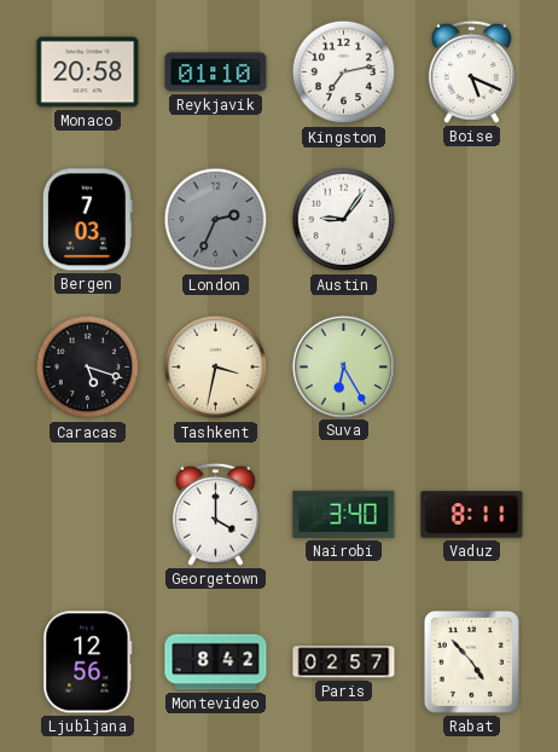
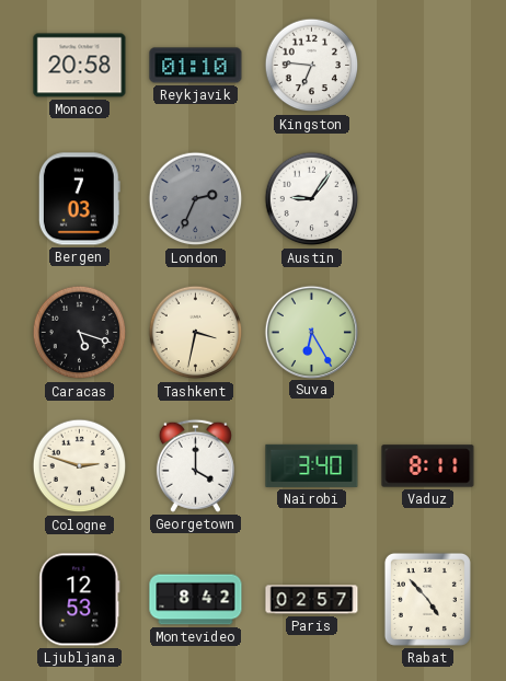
Kingston: 7:13 -> 6:46
Boise: 5:19 -> none
Cologne: none -> 2:48
Ljubljana: 12:56 -> 12:53
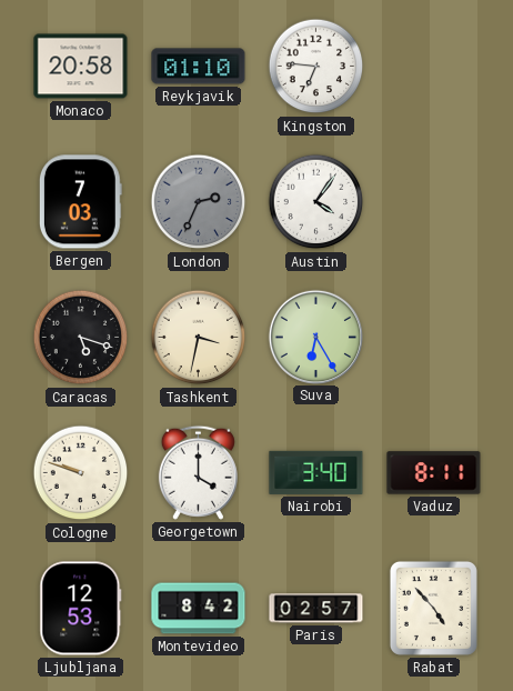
Austin: 9:06 -> 4:06
Cologne: 2:48 -> 9:48
